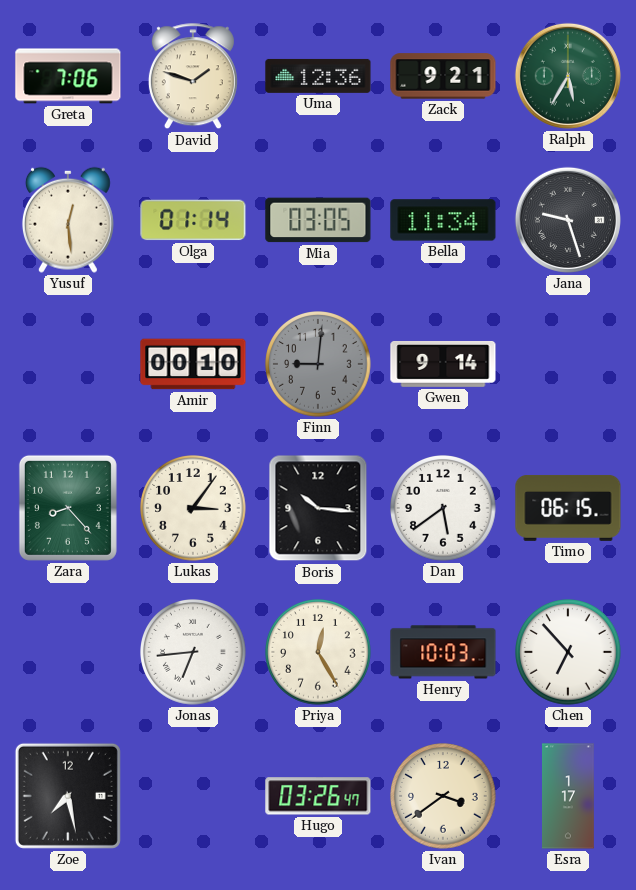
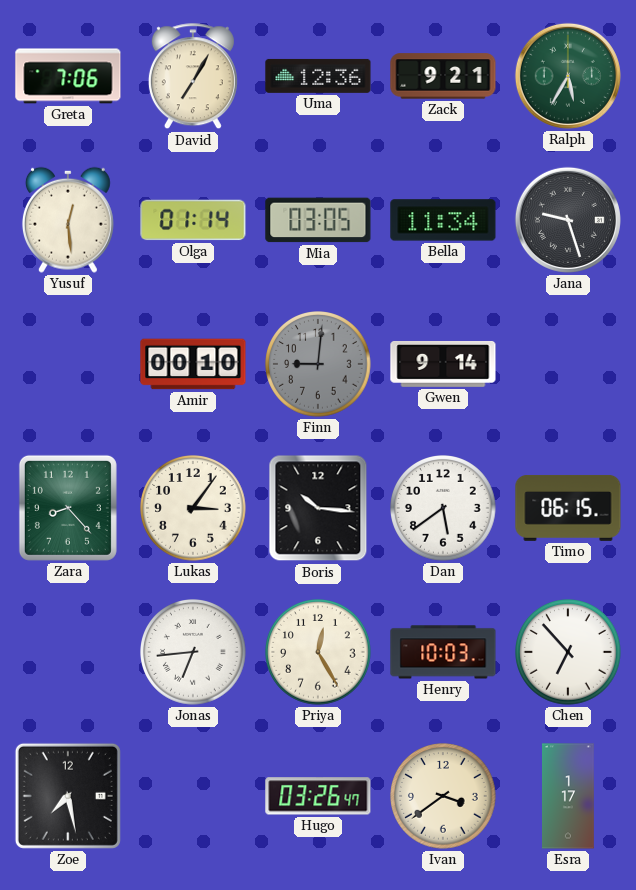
David: 1:48 -> 7:05
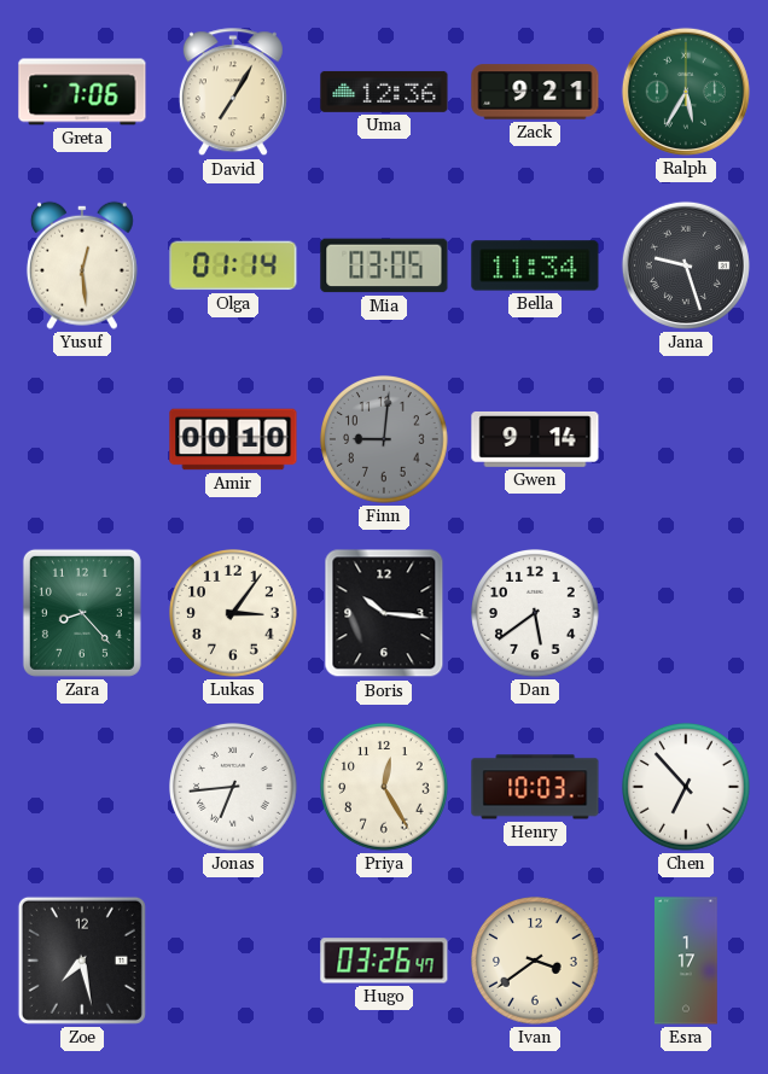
Timo: 06:15 -> none
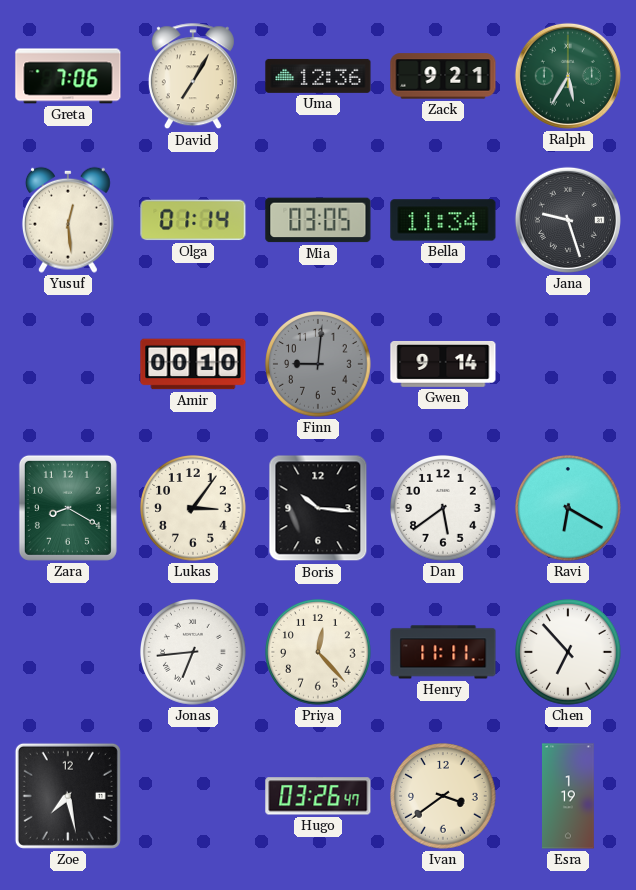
Zara: 8:23 -> 8:20
Ravi: none -> 6:20
Priya: 12:25 -> 12:23
Henry: 10:03 -> 11:11
Esra: 1:17 -> 1:19
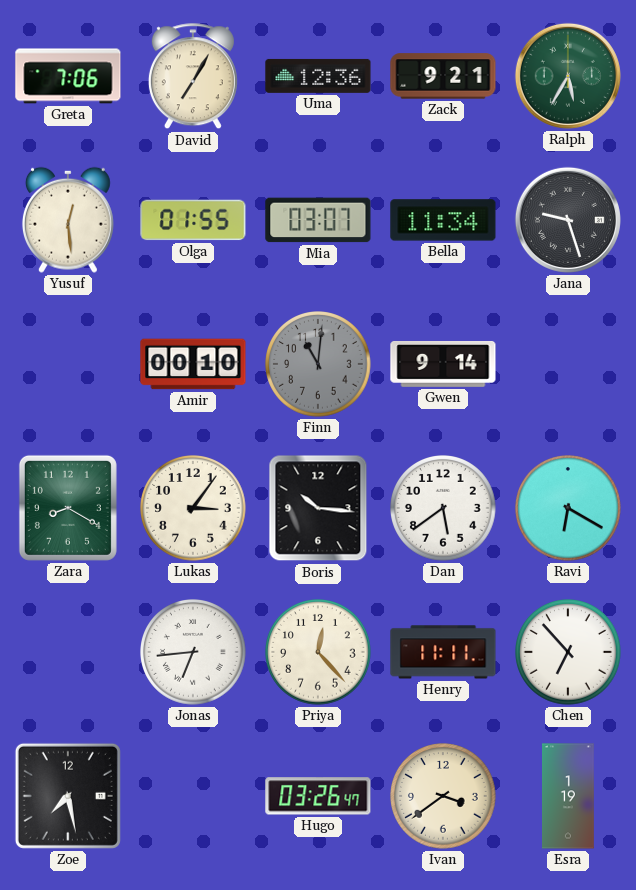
Olga: 01:14 -> 01:55
Mia: 03:05 -> 03:07
Finn: 9:01 -> 11:01
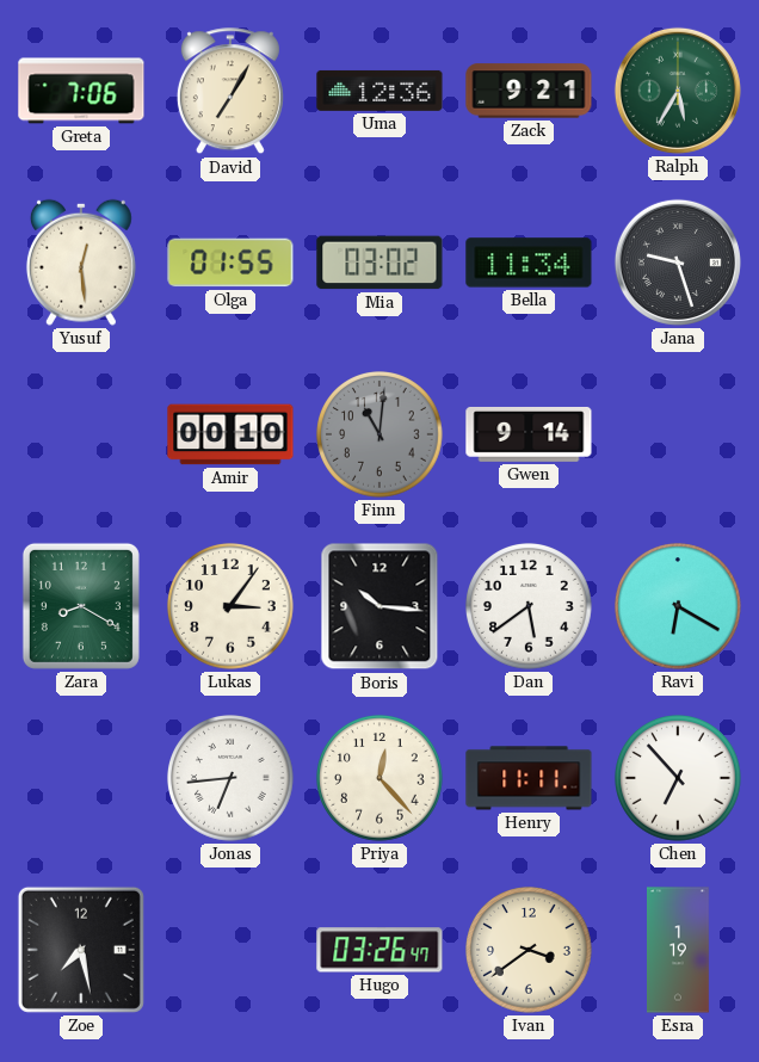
Mia: 03:07 -> 03:02
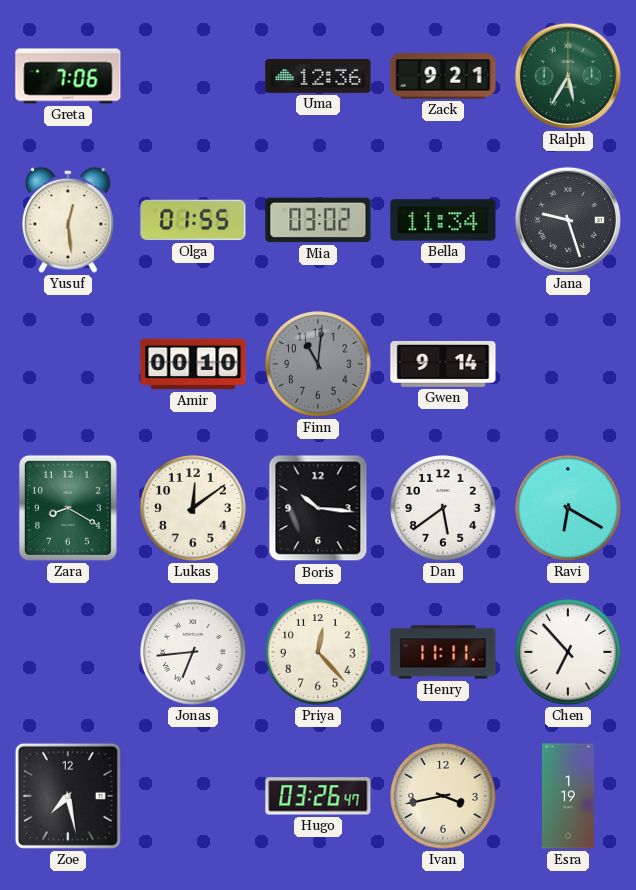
David: 7:05 -> none
Lukas: 3:06 -> 12:09
Ivan: 3:39 -> 3:43
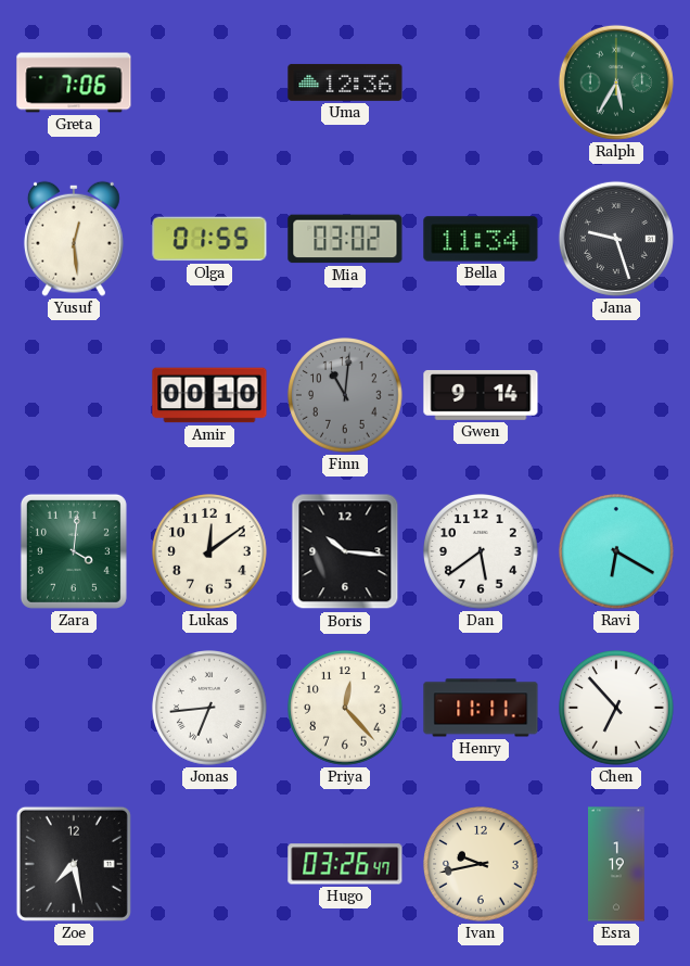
Zack: 9:21 -> none
Zara: 8:20 -> 4:01
Ivan: 3:43 -> 9:43
